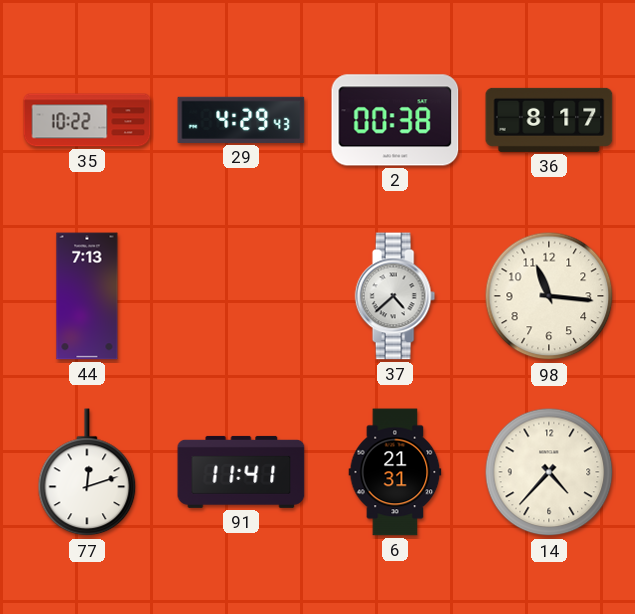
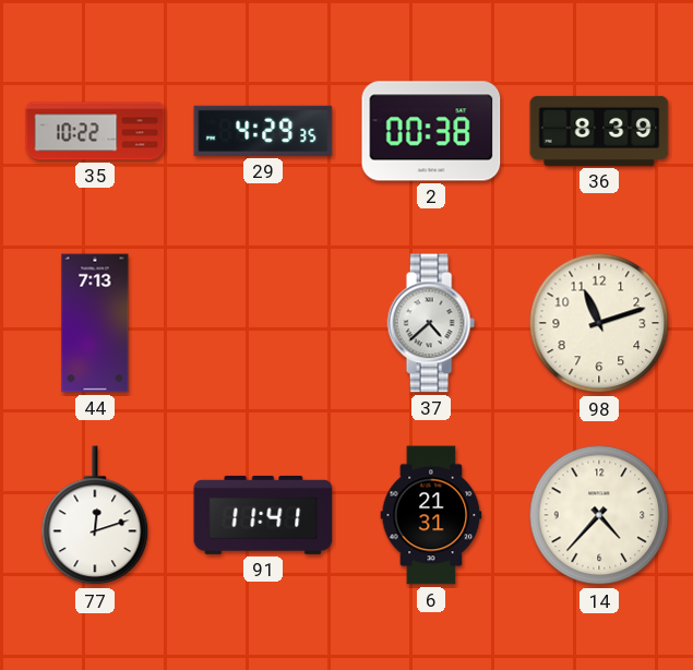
29: 4:29:43 -> 4:29:35
36: 8:17 -> 8:39
98: 11:16 -> 11:12
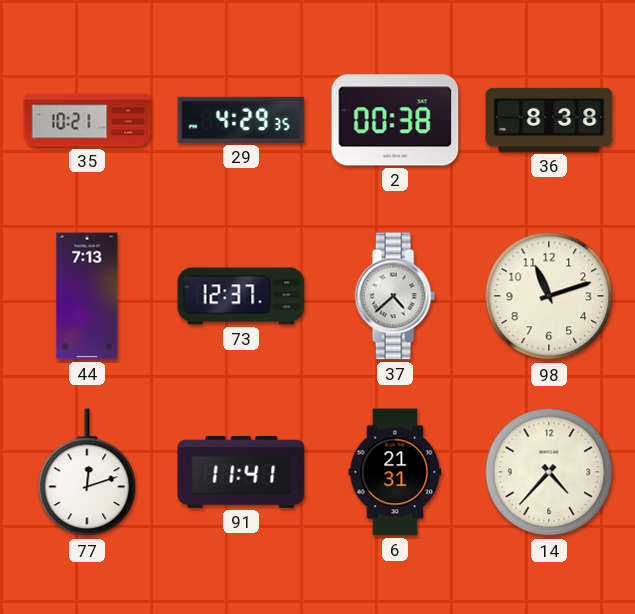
35: 10:22 -> 10:21
36: 8:39 -> 8:38
73: none -> 12:37
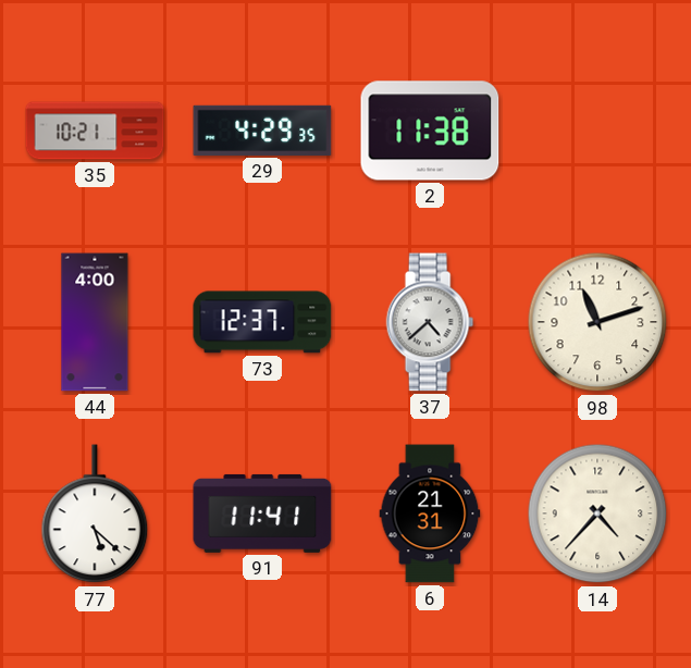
2: 00:38 -> 11:38
36: 8:38 -> none
44: 7:13 -> 4:00
77: 12:12 -> 5:22
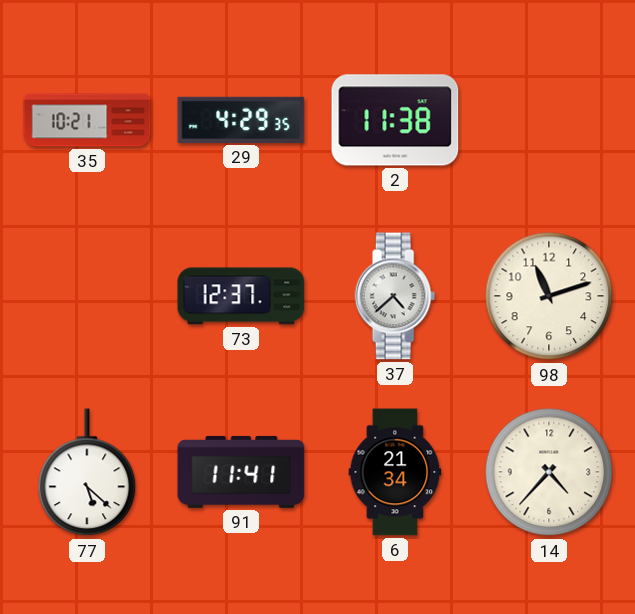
44: 4:00 -> none
6: 21:31 -> 21:34
